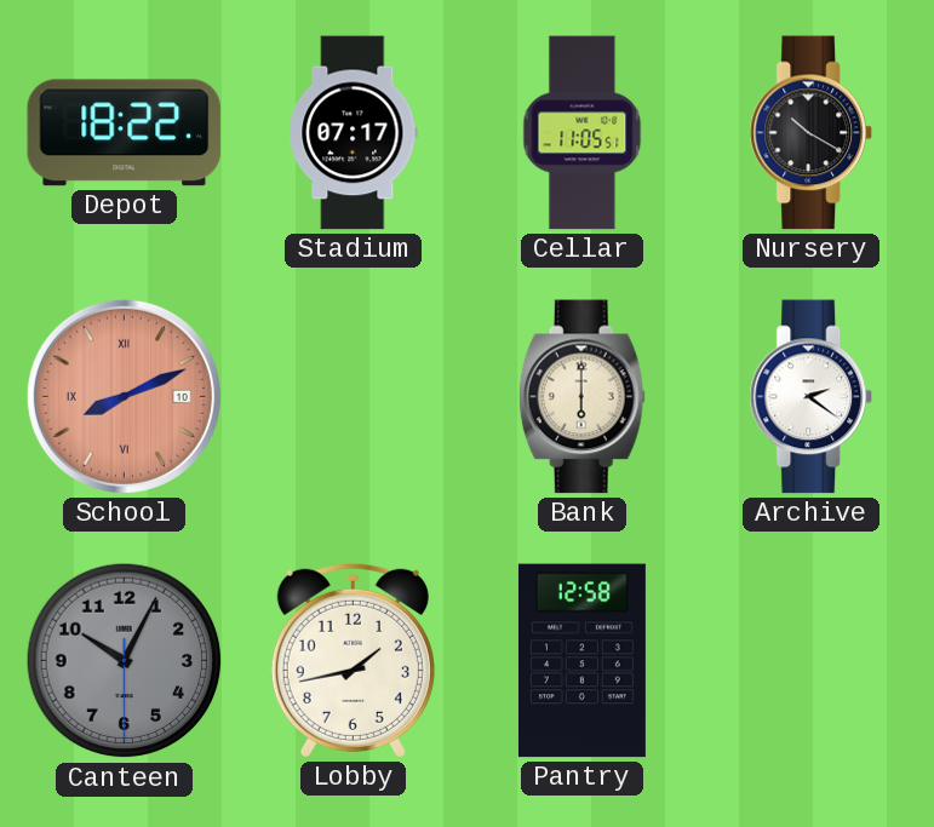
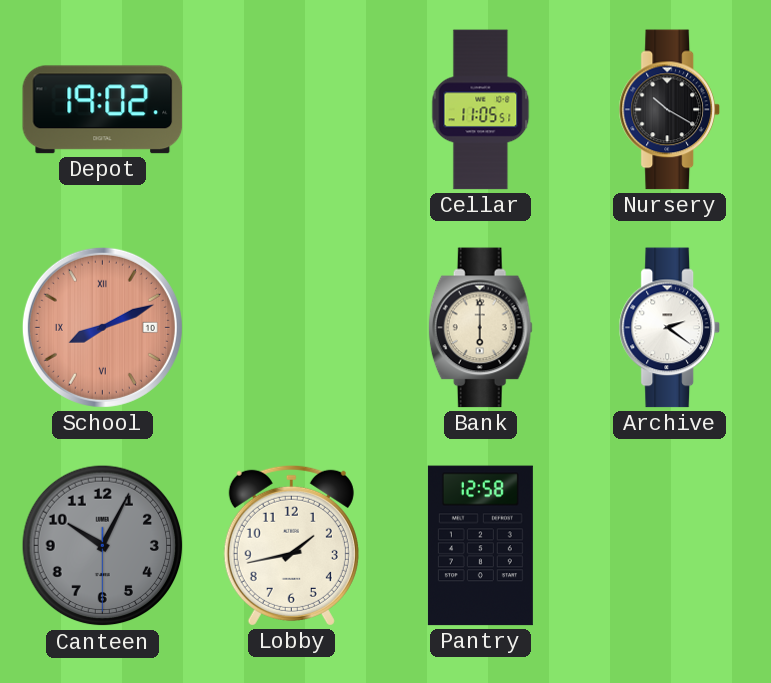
Depot: 18:22 -> 19:02
Stadium: 07:17 -> none
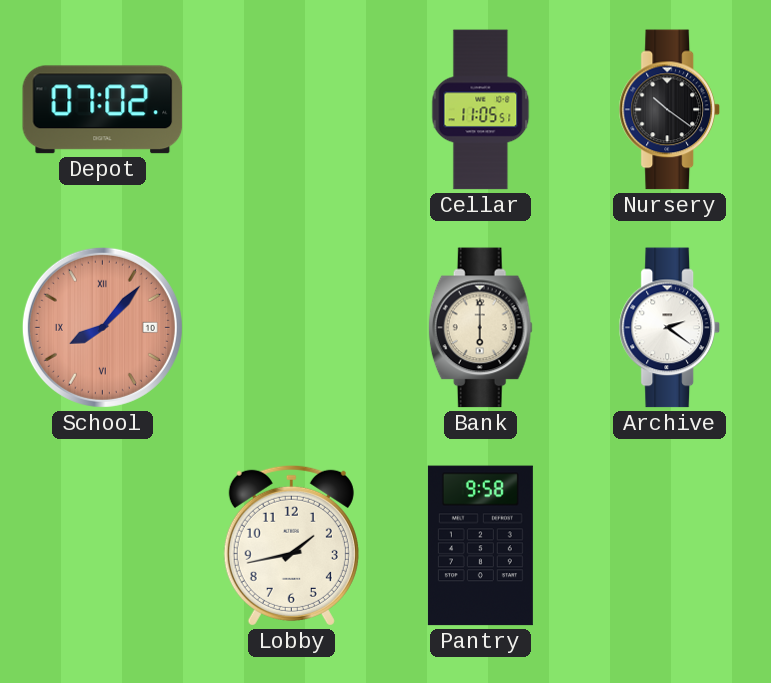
Depot: 19:02 -> 07:02
Nursery: 10:20 -> 10:21
School: 8:11 -> 8:07
Canteen: 10:04 -> none
Pantry: 12:58 -> 9:58
